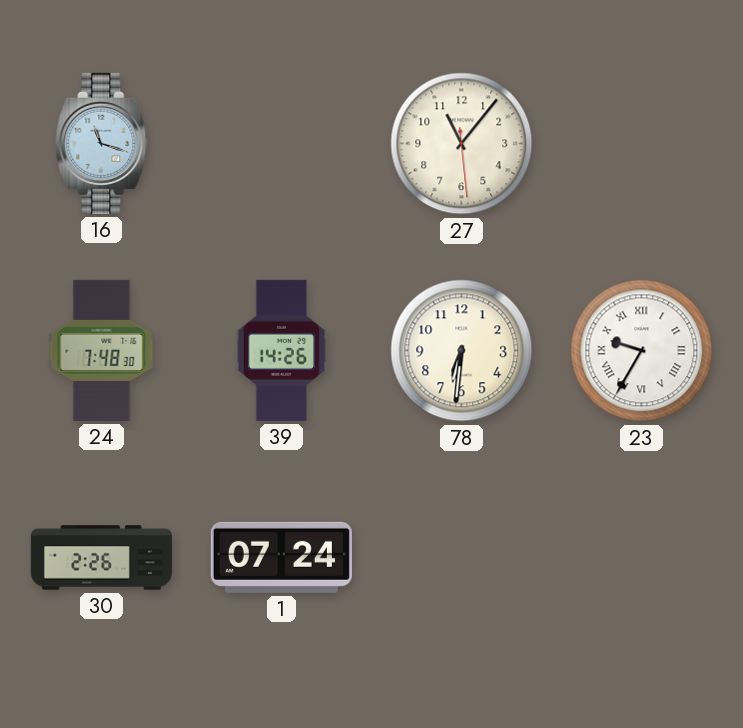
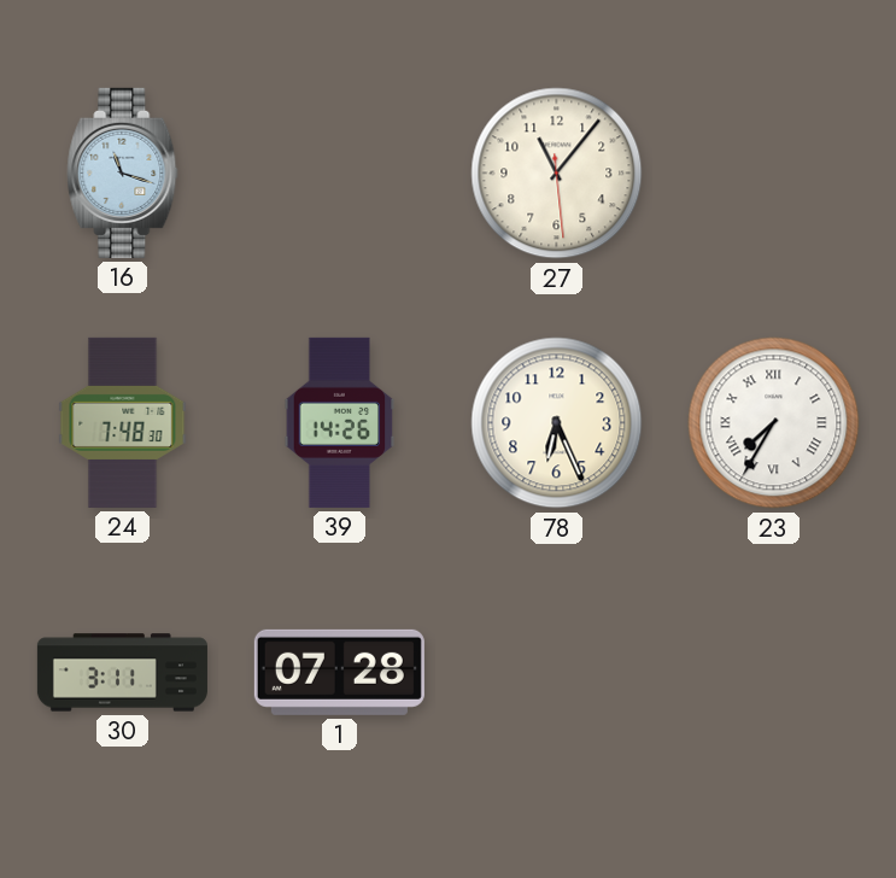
78: 6:31 -> 6:26
23: 9:35 -> 7:35
30: 2:26 -> 3:11
1: 07:24 -> 07:28
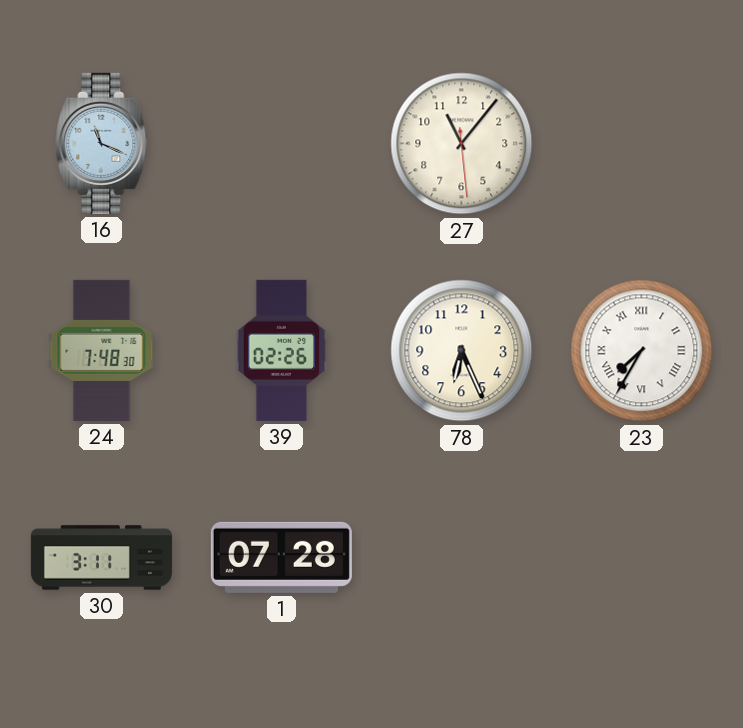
16: 11:18 -> 11:19
39: 14:26 -> 02:26
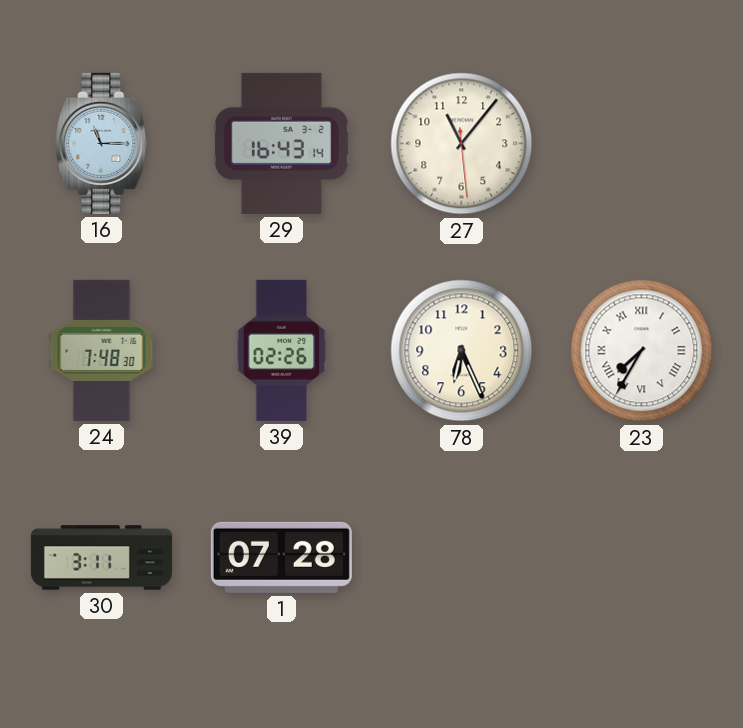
16: 11:19 -> 11:15
29: none -> 16:43
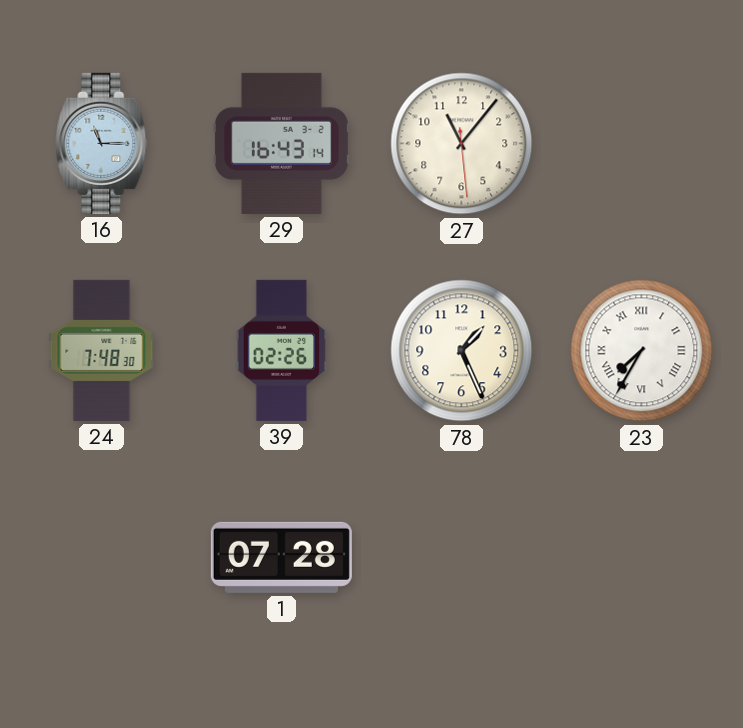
78: 6:26 -> 1:26
30: 3:11 -> none
